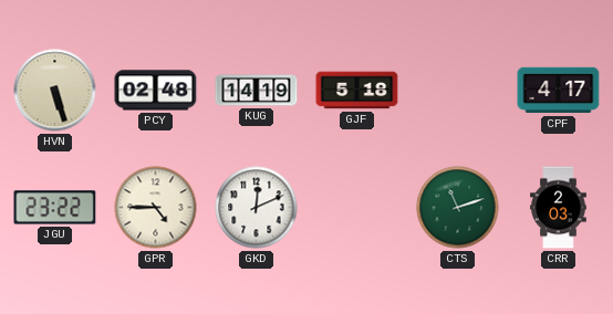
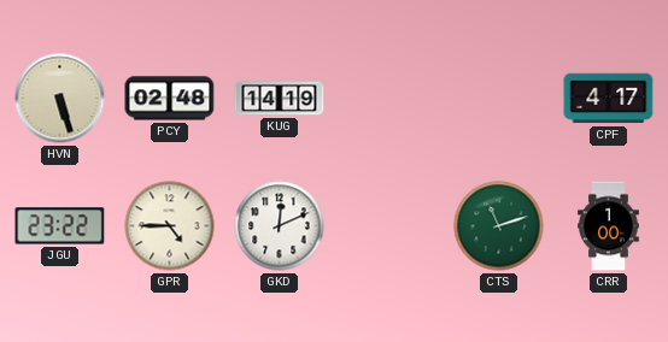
GJF: 5:18 -> none
CRR: 2:03 -> 1:00
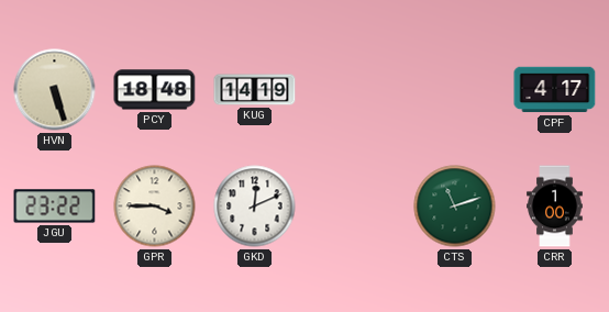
PCY: 02:48 -> 18:48
GPR: 4:45 -> 3:45
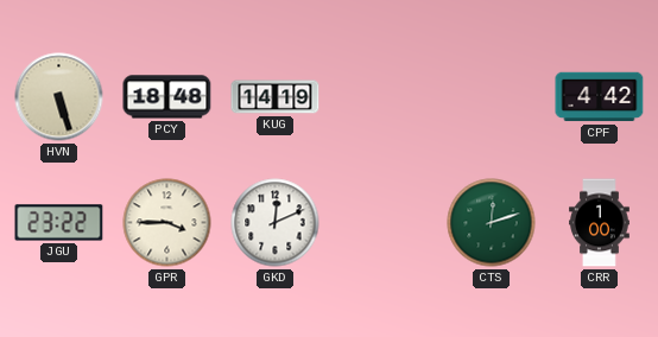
CPF: 4:17 -> 4:42
CTS: 11:12 -> 12:12
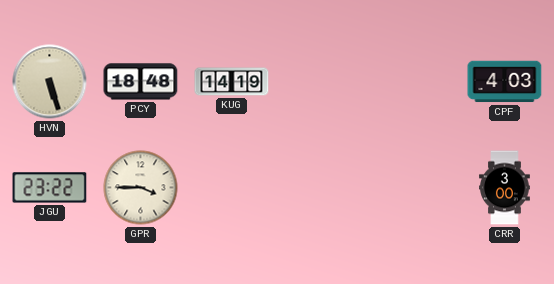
CPF: 4:42 -> 4:03
GKD: 12:11 -> none
CTS: 12:12 -> none
CRR: 1:00 -> 3:00
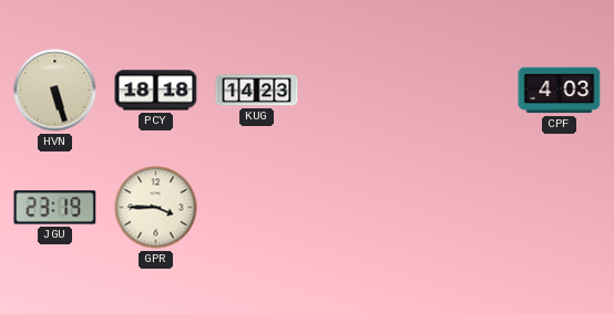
PCY: 18:48 -> 18:18
KUG: 14:19 -> 14:23
JGU: 23:22 -> 23:19
CRR: 3:00 -> none
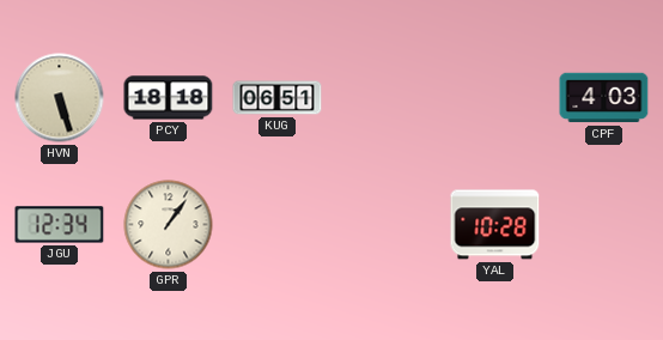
KUG: 14:23 -> 06:51
JGU: 23:19 -> 12:34
GPR: 3:45 -> 1:06
YAL: none -> 10:28
